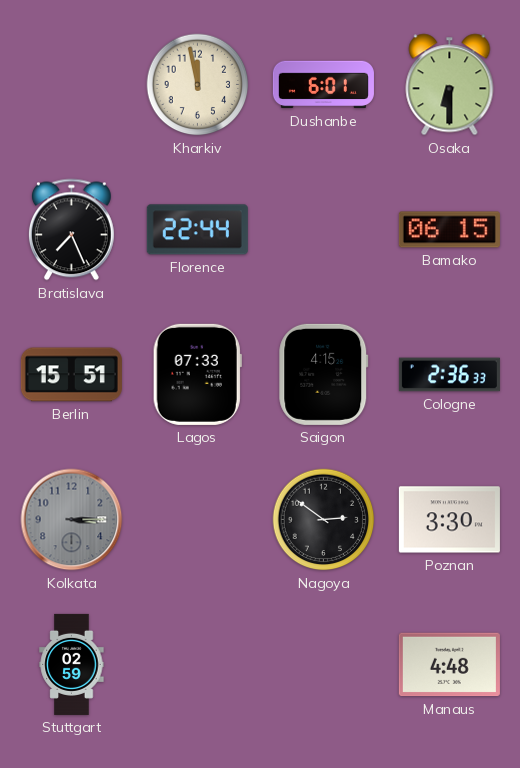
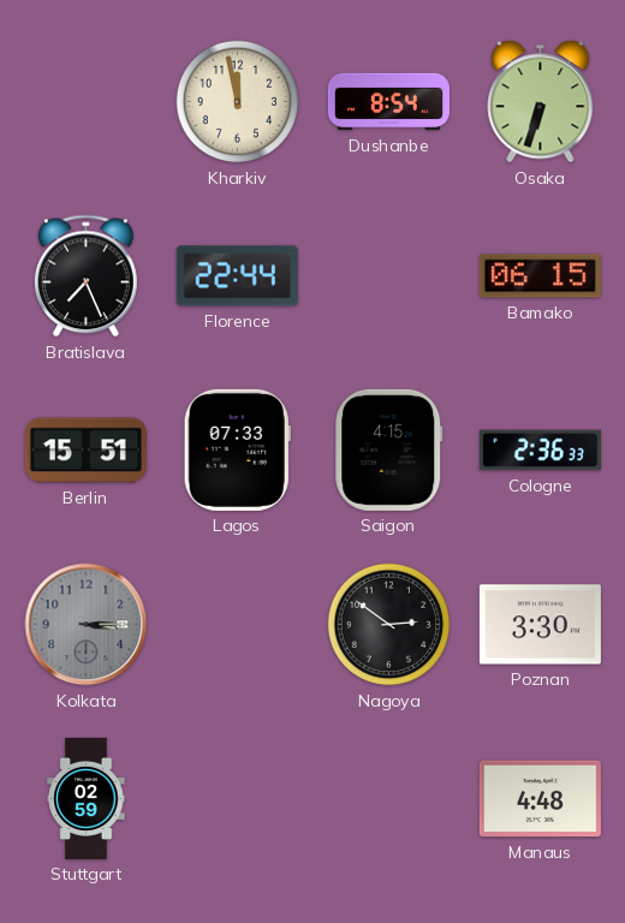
Dushanbe: 6:01 -> 8:54
Osaka: 6:30 -> 6:33
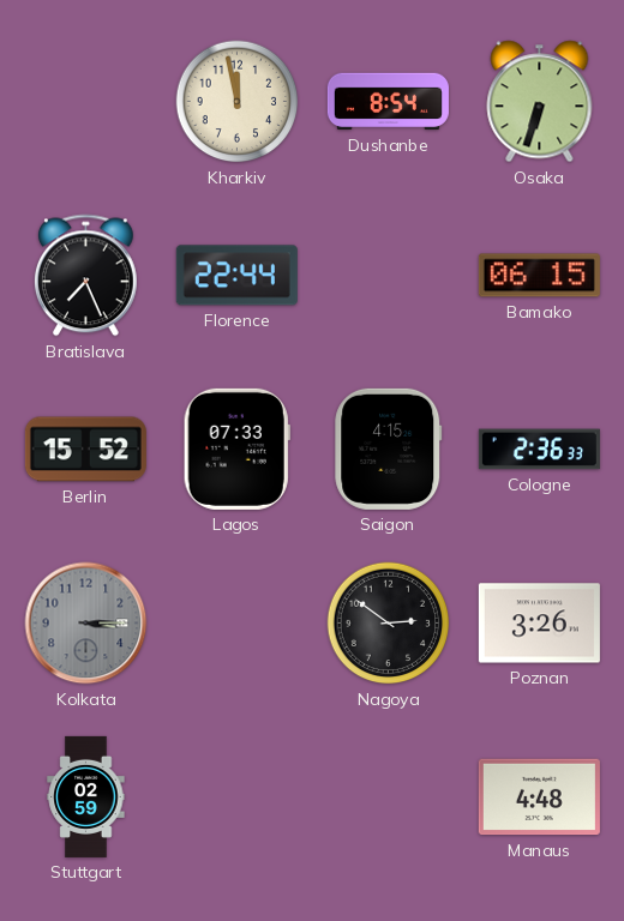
Berlin: 15:51 -> 15:52
Poznan: 3:30 -> 3:26
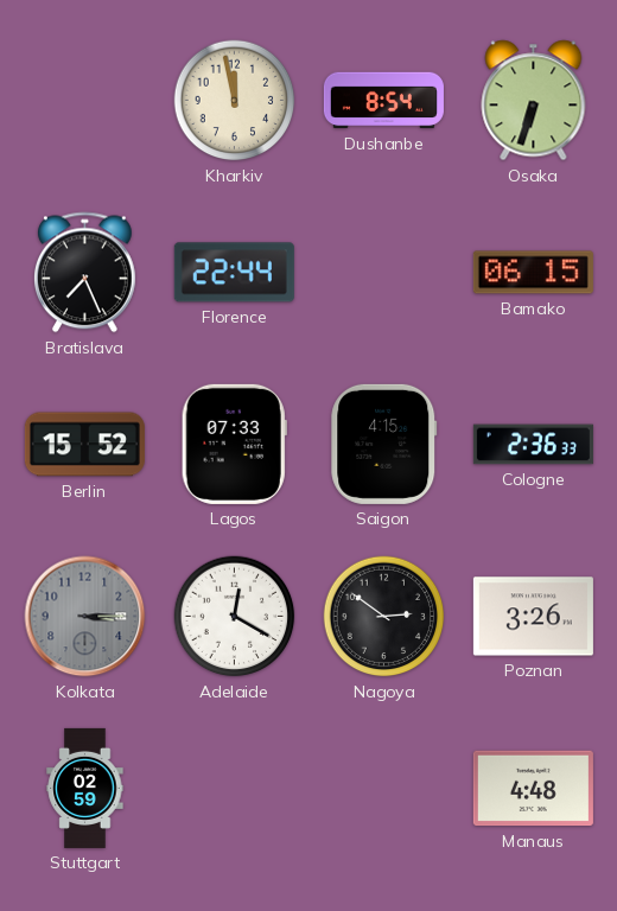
Adelaide: none -> 12:20
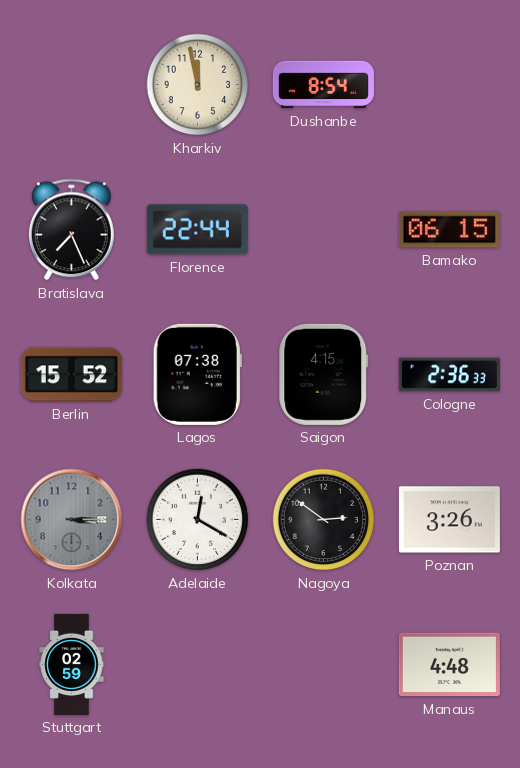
Osaka: 6:33 -> none
Lagos: 07:33 -> 07:38
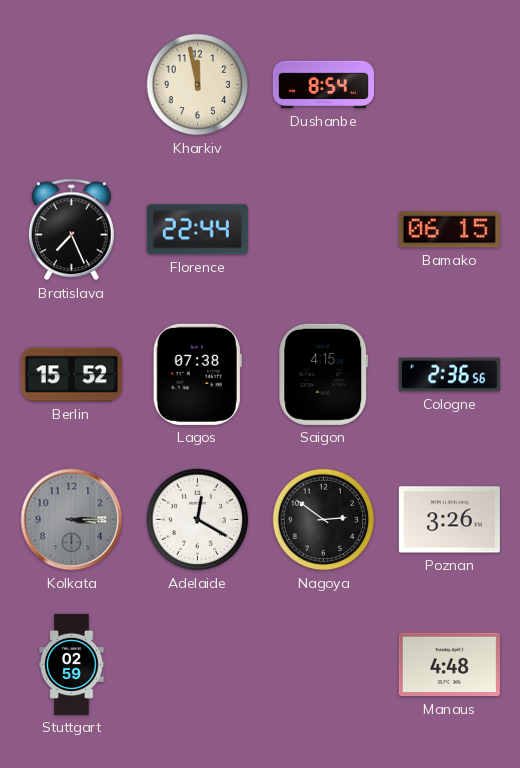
Cologne: 2:36:33 -> 2:36:56
